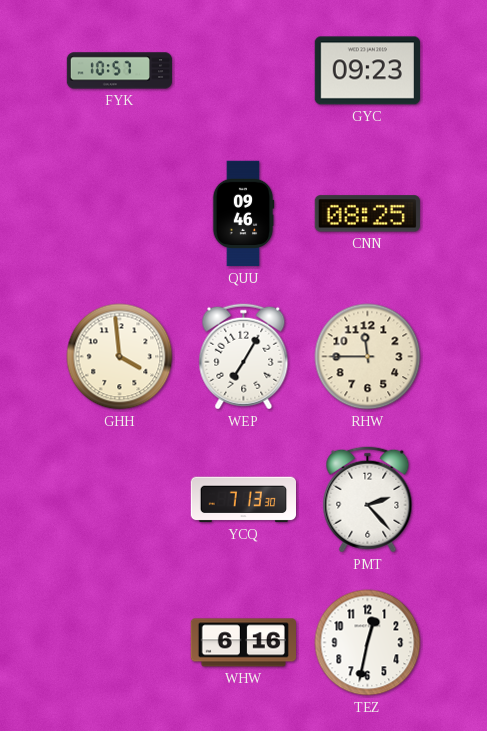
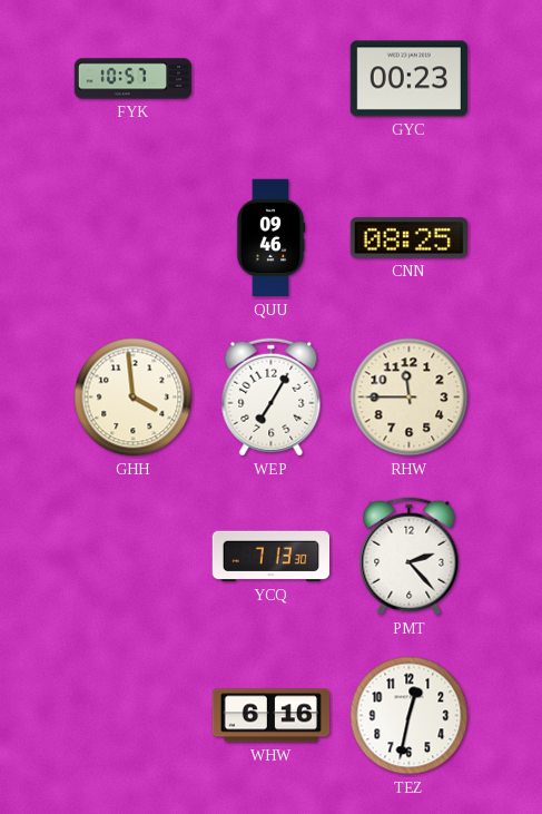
GYC: 09:23 -> 00:23
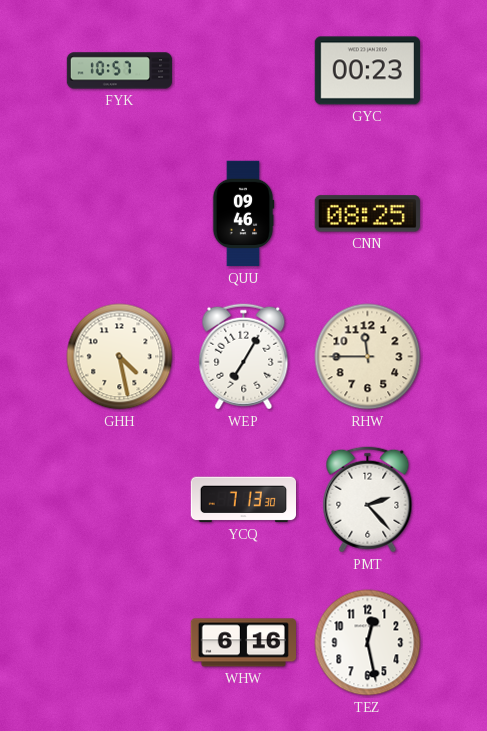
GHH: 3:59 -> 4:28
TEZ: 12:32 -> 12:28
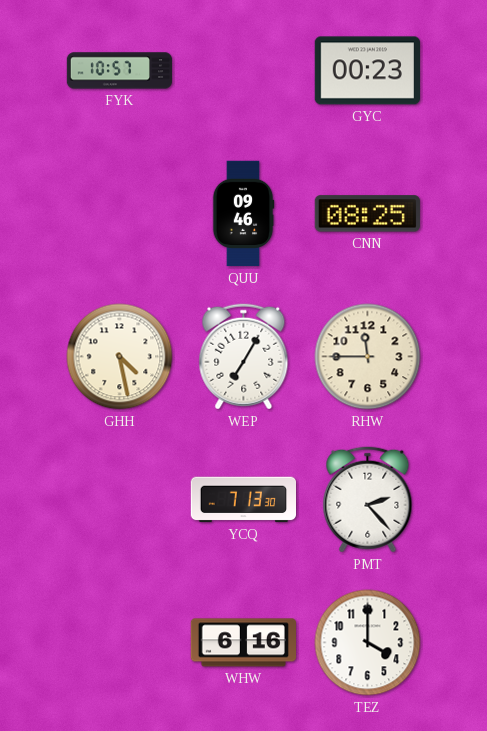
TEZ: 12:28 -> 4:00
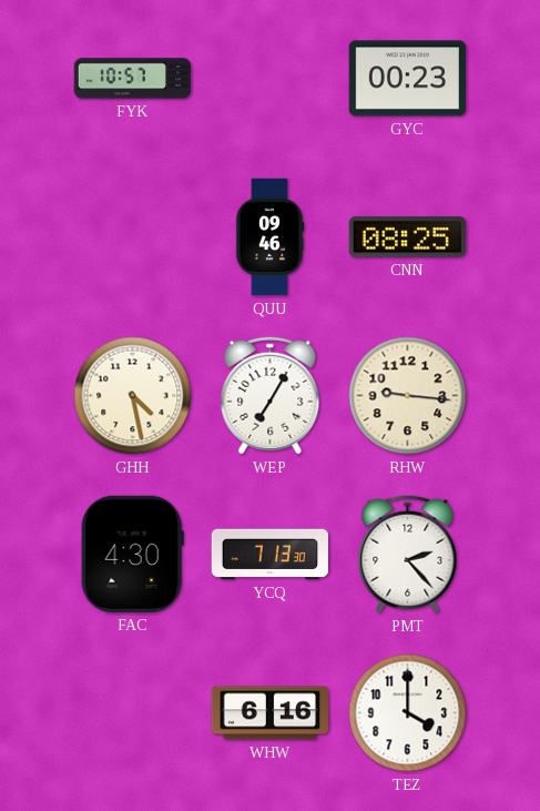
RHW: 11:45 -> 9:16
FAC: none -> 4:30
